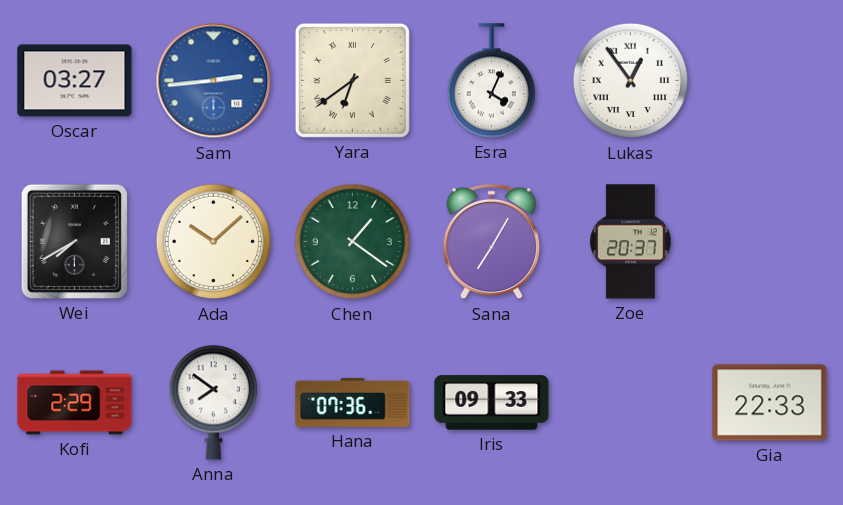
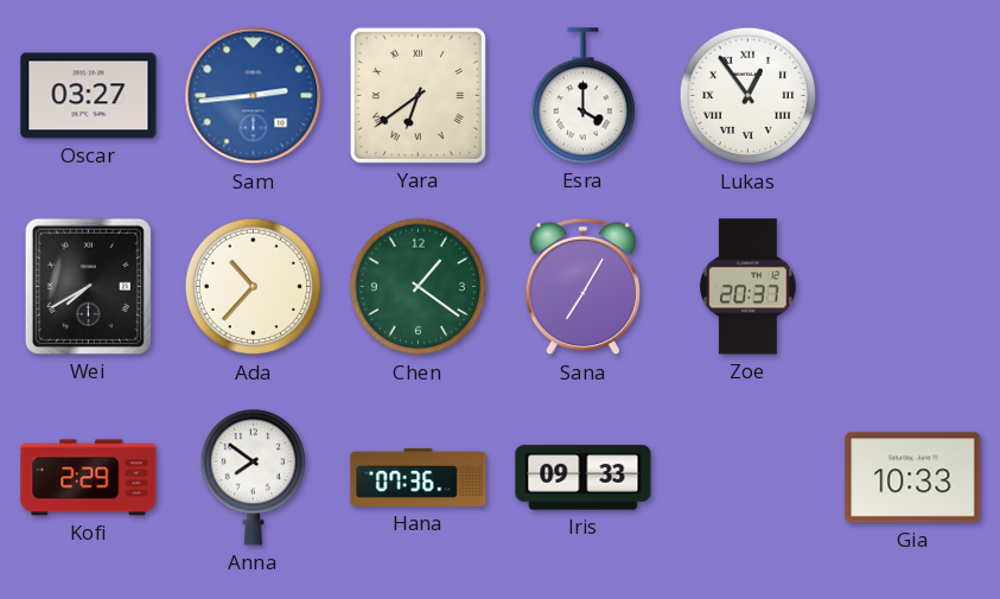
Esra: 4:04 -> 4:00
Ada: 10:08 -> 10:37
Gia: 22:33 -> 10:33
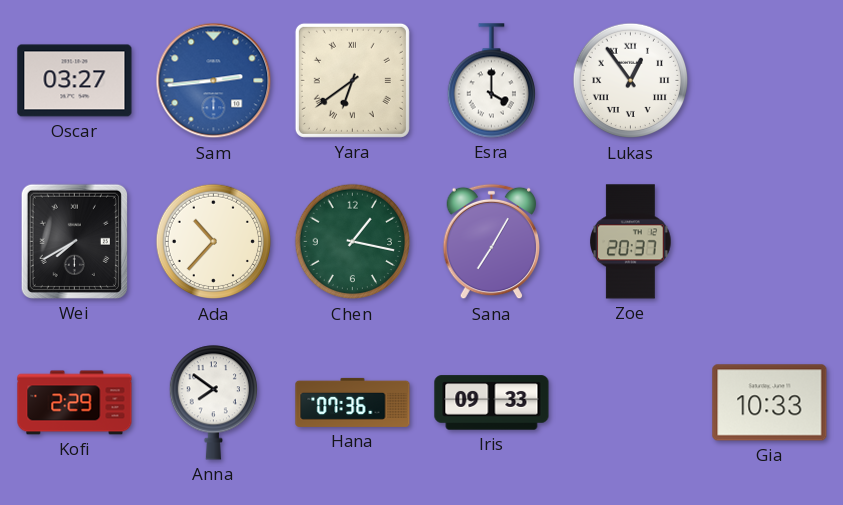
Chen: 1:21 -> 1:17
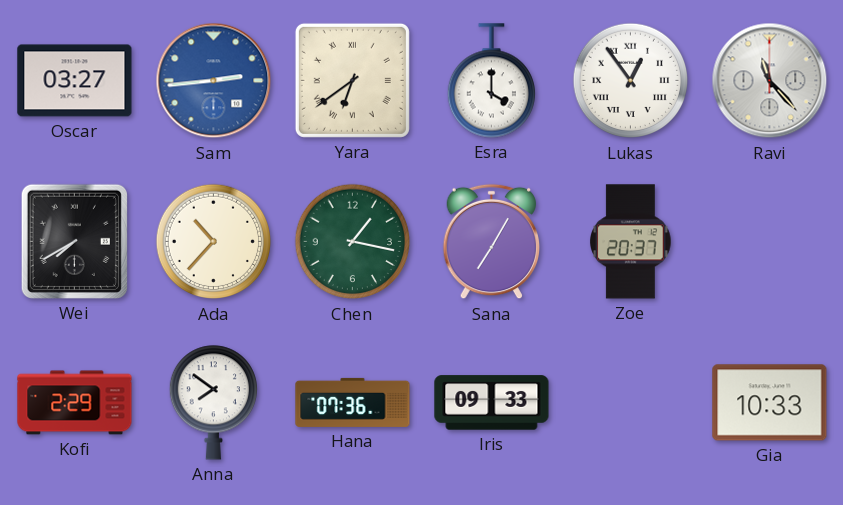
Ravi: none -> 11:23
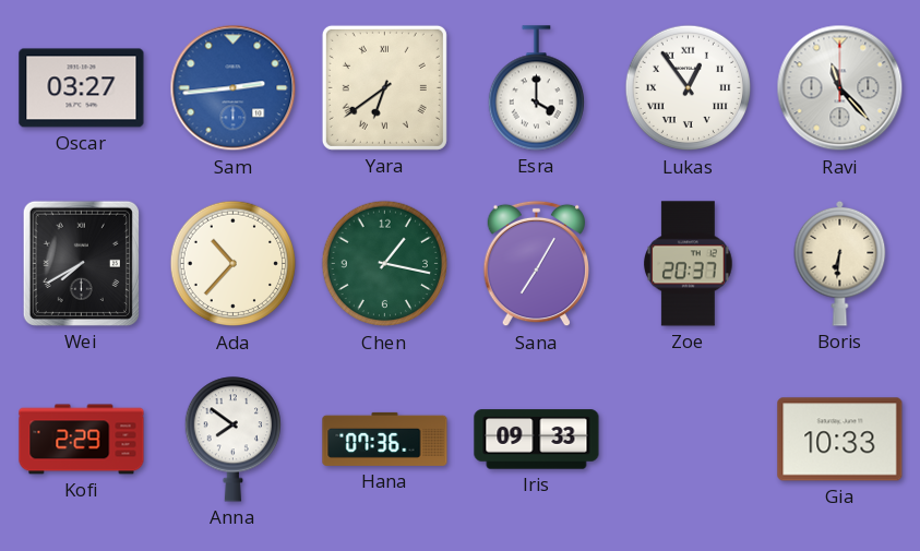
Boris: none -> 6:31
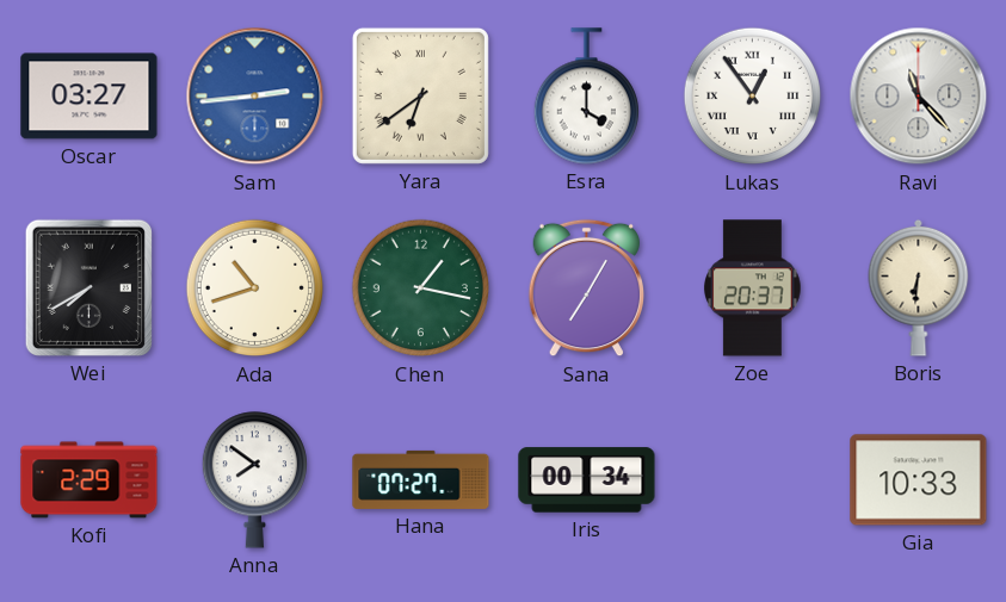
Ada: 10:37 -> 10:42
Hana: 07:36 -> 07:27
Iris: 09:33 -> 00:34
